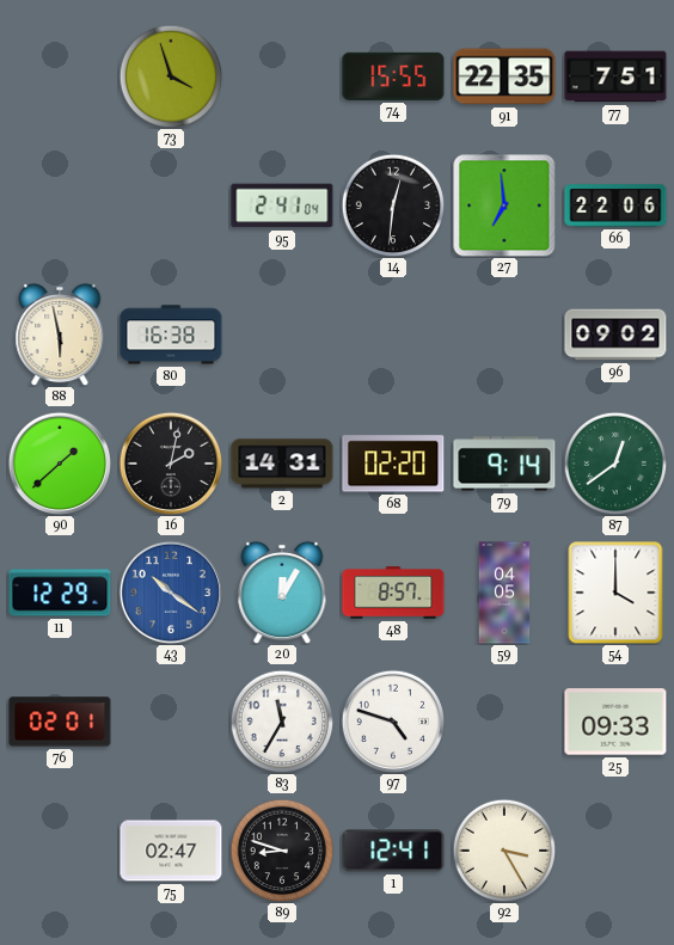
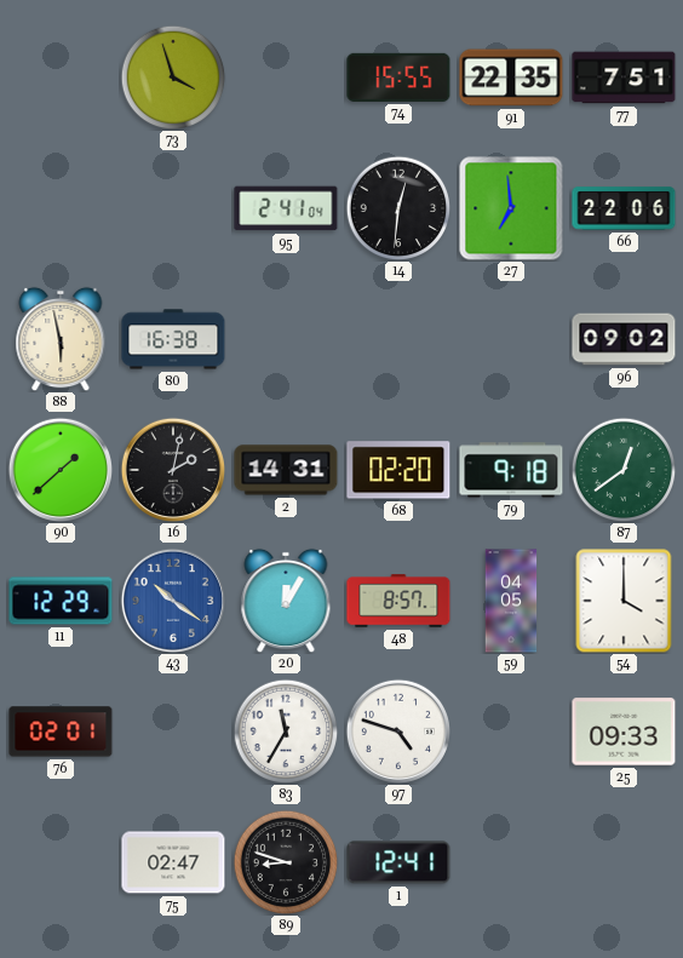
79: 9:14 -> 9:18
92: 3:25 -> none
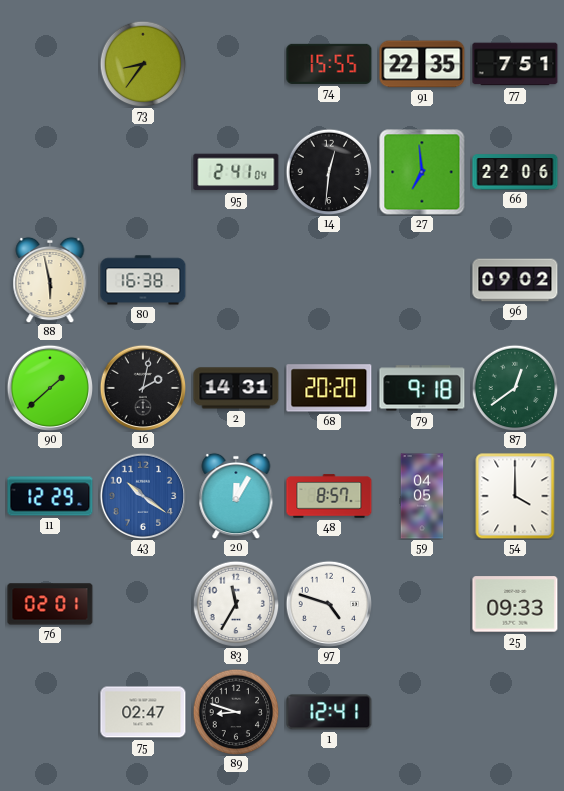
73: 3:57 -> 8:36
68: 02:20 -> 20:20
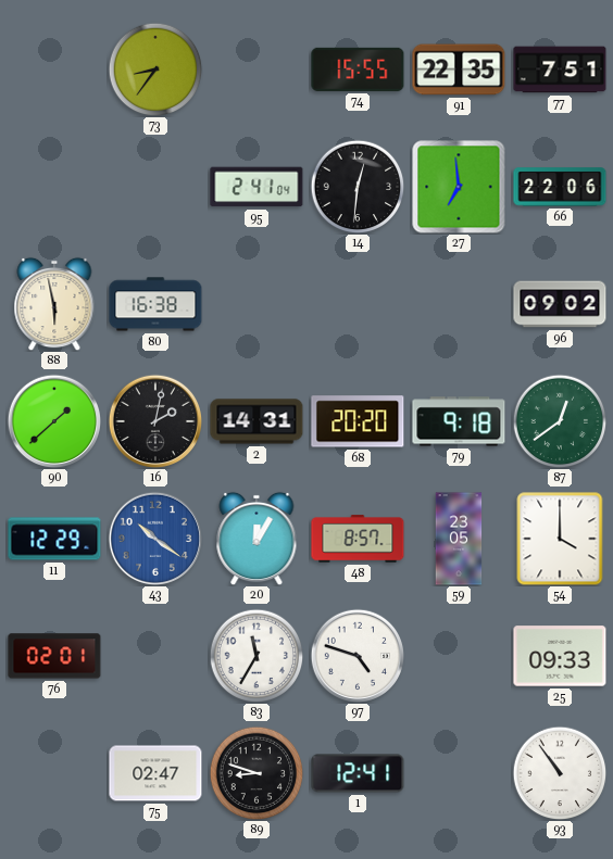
59: 04:05 -> 23:05
93: none -> 10:54
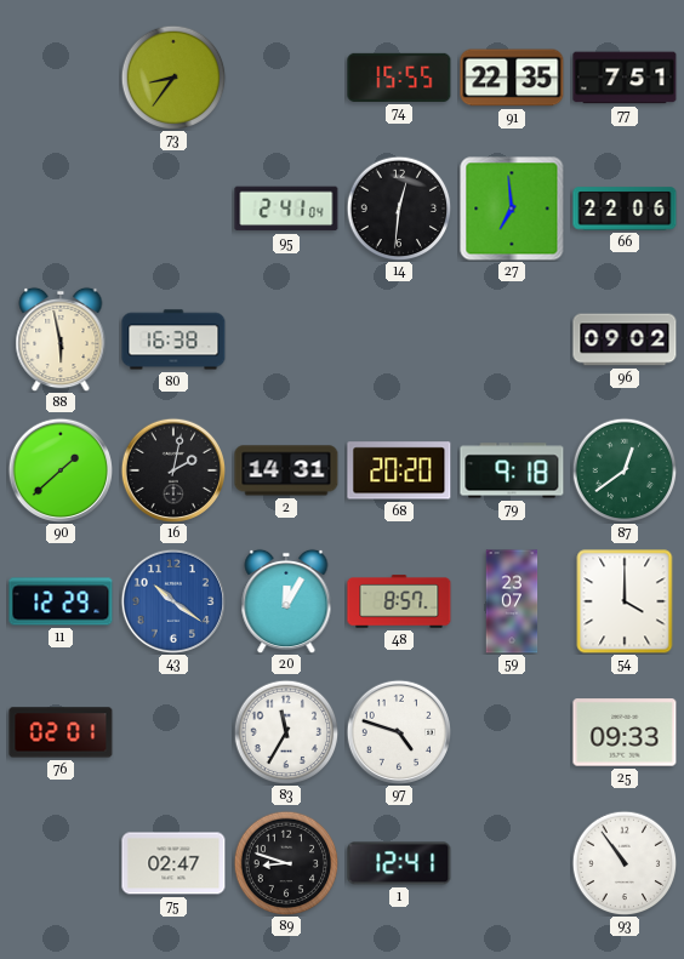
59: 23:05 -> 23:07
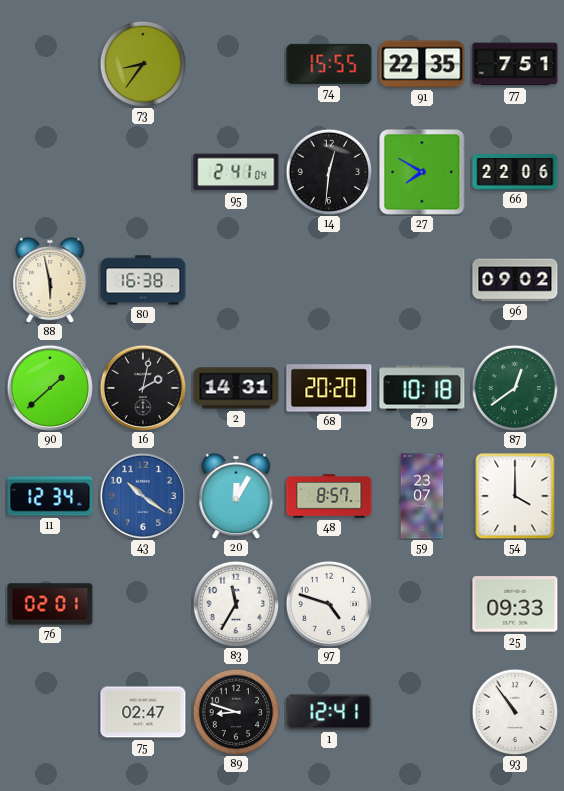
27: 6:59 -> 7:50
79: 9:18 -> 10:18
11: 12:29 -> 12:34
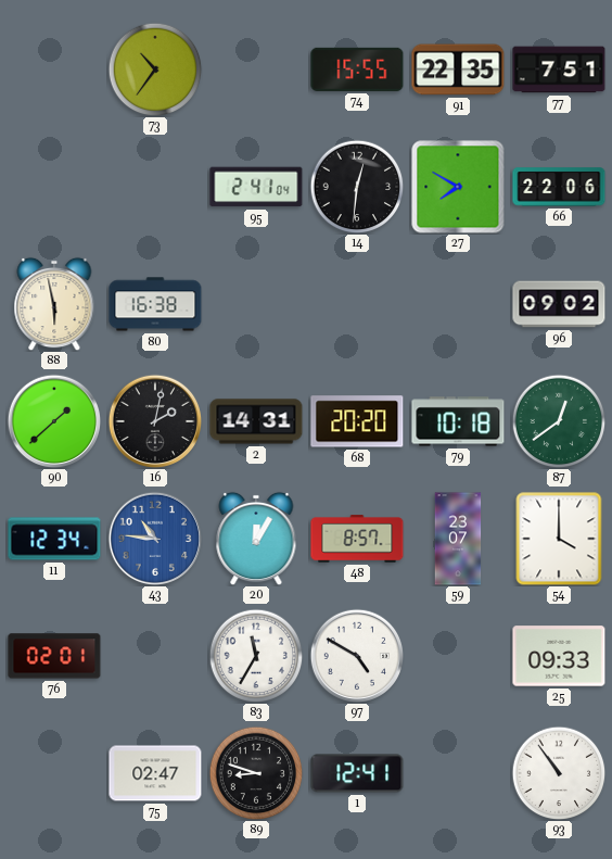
73: 8:36 -> 10:36
43: 10:21 -> 10:46
97: 4:48 -> 4:50
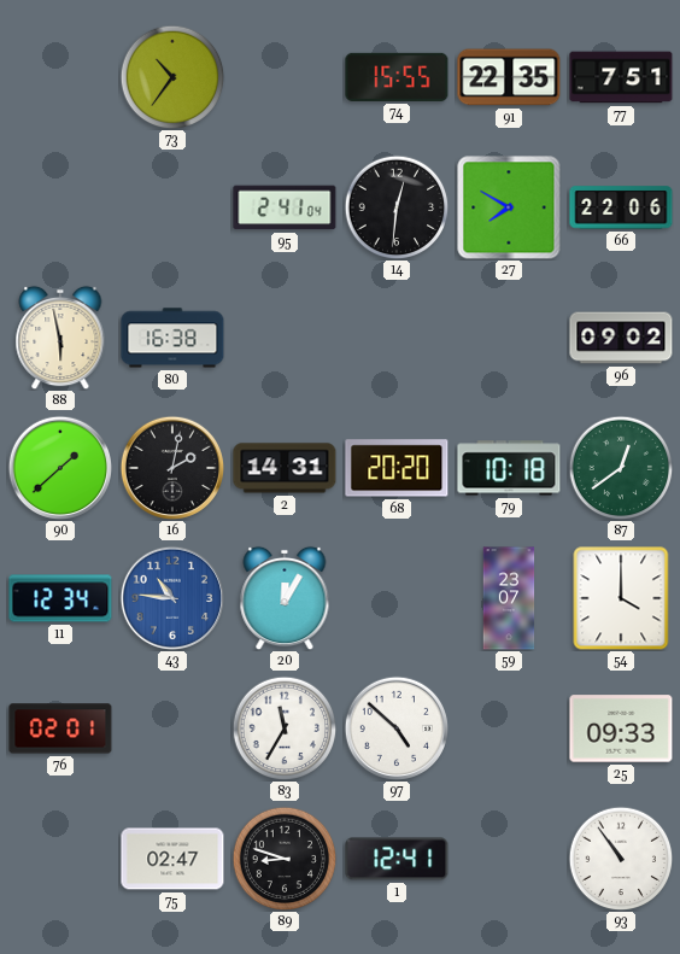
48: 8:57 -> none
97: 4:50 -> 4:52
